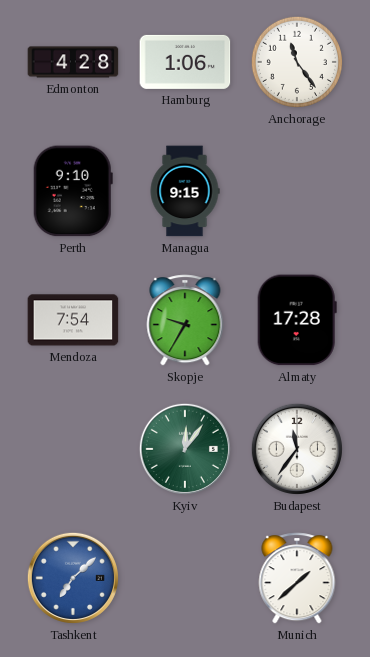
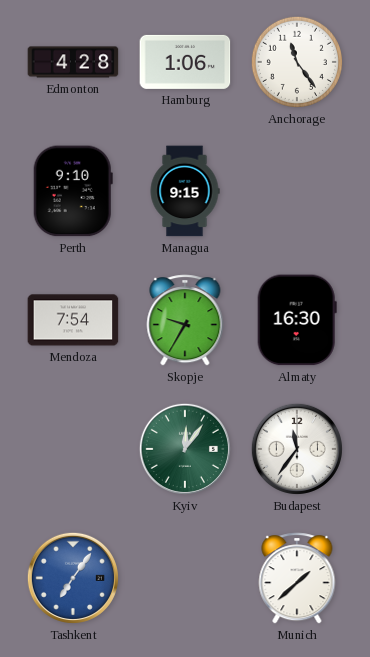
Almaty: 17:28 -> 16:30
Tashkent: 7:08 -> 7:06
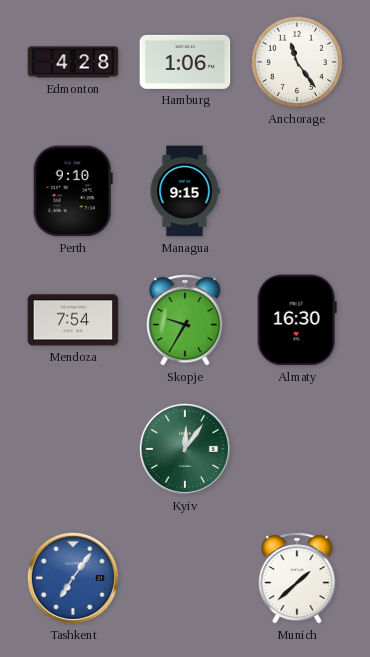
Budapest: 11:36 -> none
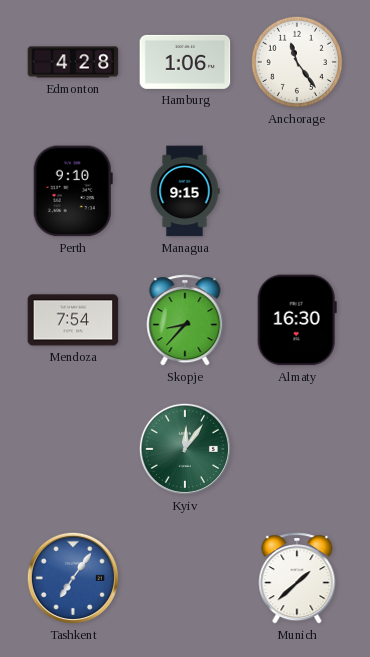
Skopje: 9:35 -> 8:37
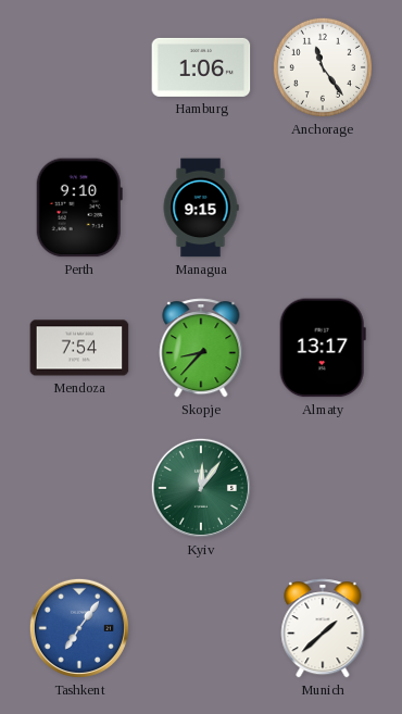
Edmonton: 4:28 -> none
Almaty: 16:30 -> 13:17
